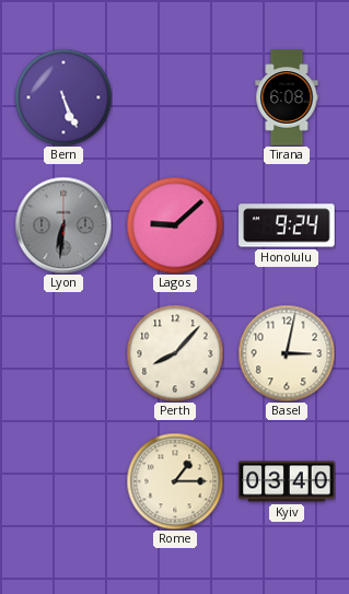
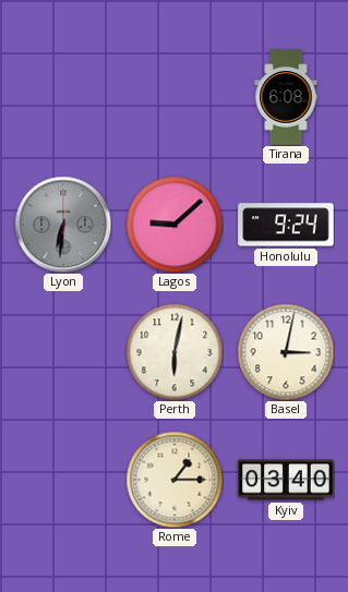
Bern: 5:26 -> none
Perth: 8:07 -> 6:02
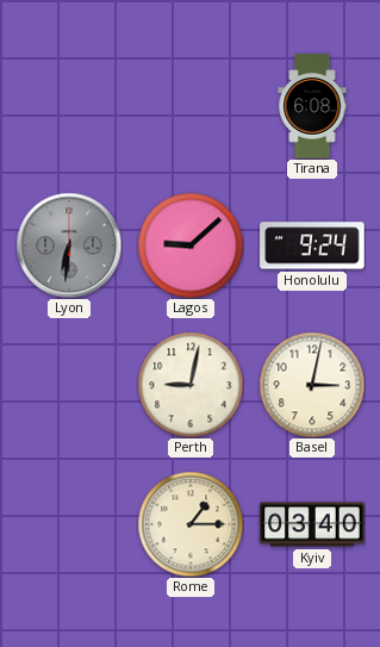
Perth: 6:02 -> 9:02
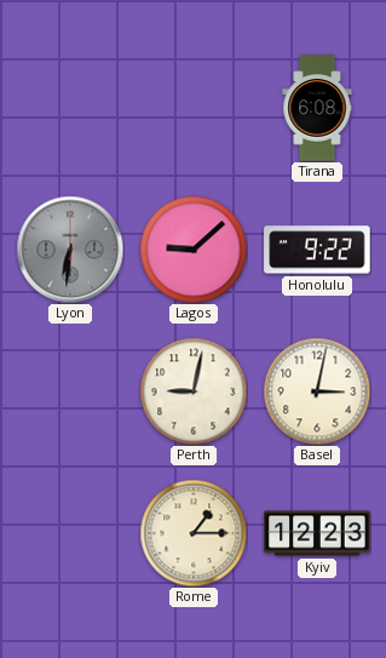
Honolulu: 9:24 -> 9:22
Kyiv: 03:40 -> 12:23
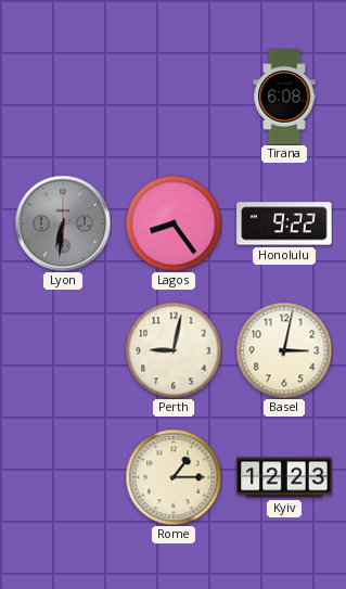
Lagos: 9:08 -> 8:24
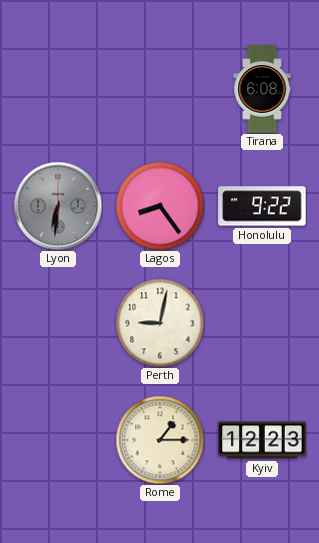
Basel: 3:02 -> none
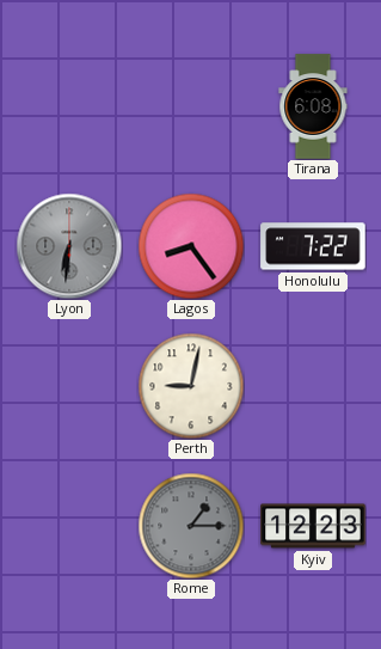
Honolulu: 9:22 -> 7:22
Rome dial: cream -> grey
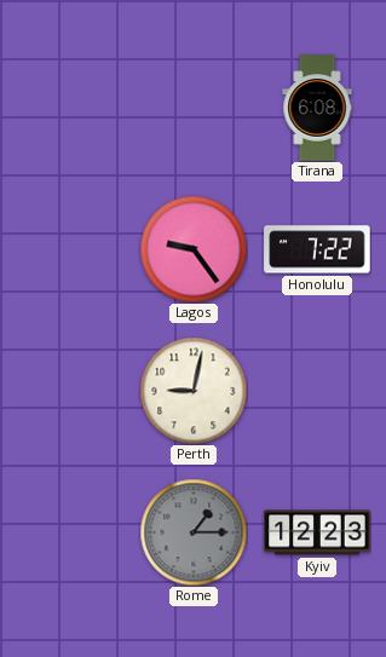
Lyon: 6:31 -> none
Lagos: 8:24 -> 9:24
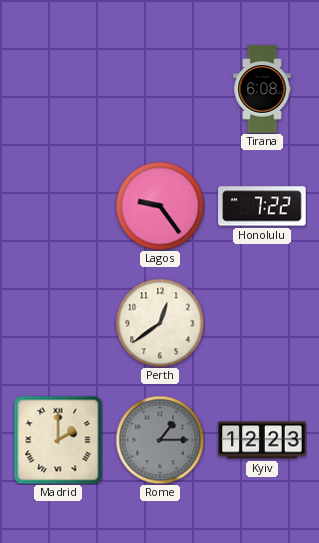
Perth: 9:02 -> 12:39
Madrid: none -> 2:00
